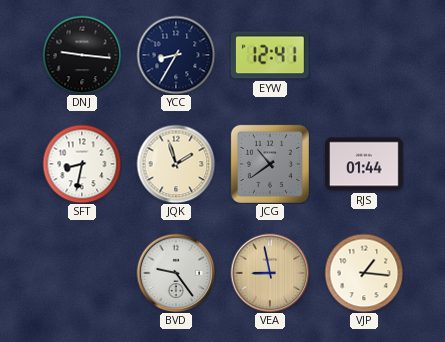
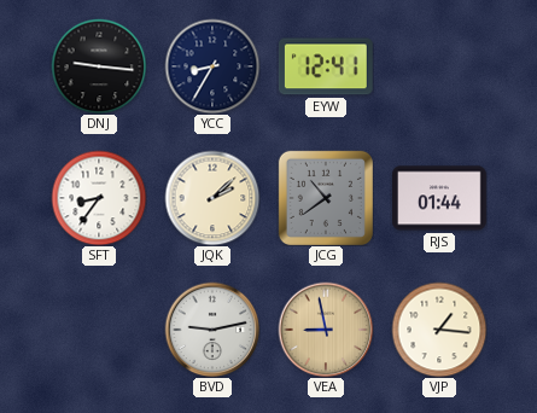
SFT: 8:32 -> 8:36
JQK: 1:57 -> 2:08
BVD: 9:24 -> 9:13
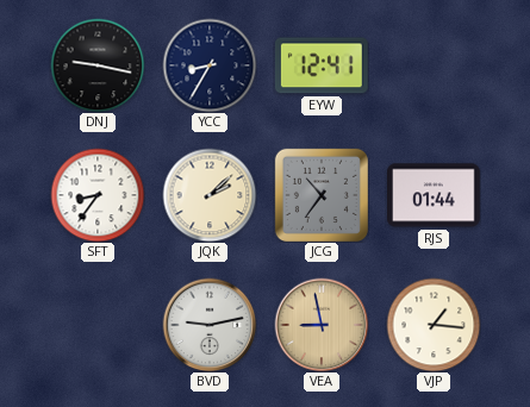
DNJ: 9:16 -> 9:17
JCG: 10:39 -> 10:36
